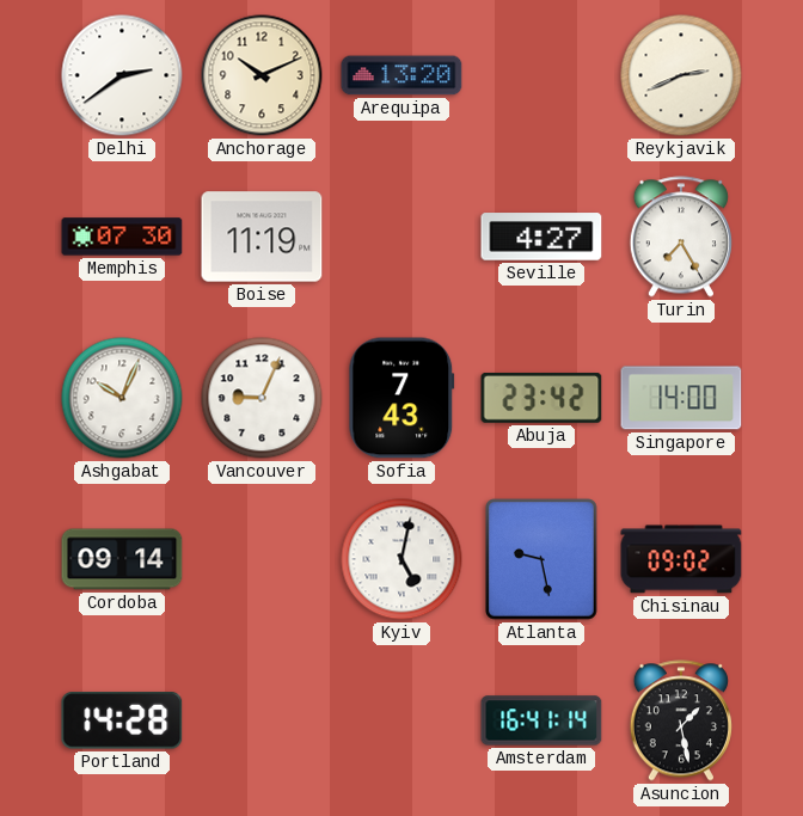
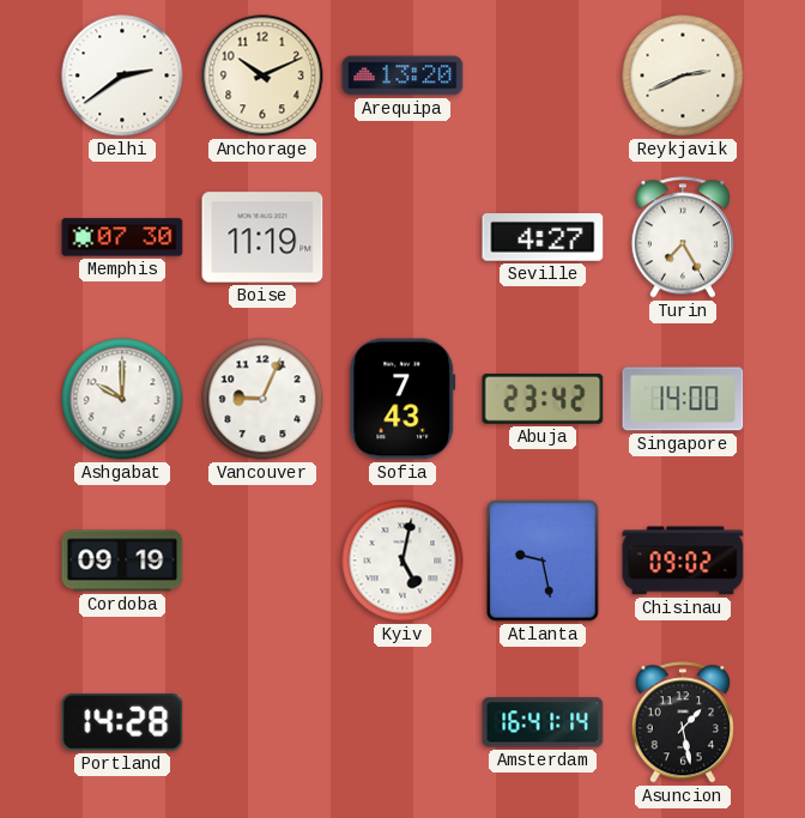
Ashgabat: 10:04 -> 10:00
Cordoba: 09:14 -> 09:19
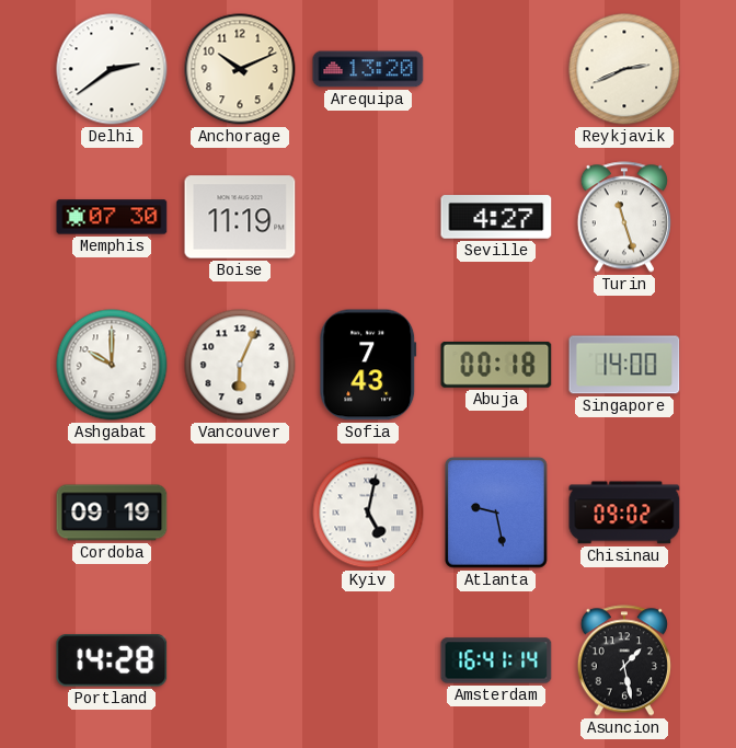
Turin: 7:25 -> 11:27
Vancouver: 9:04 -> 6:04
Abuja: 23:42 -> 00:18
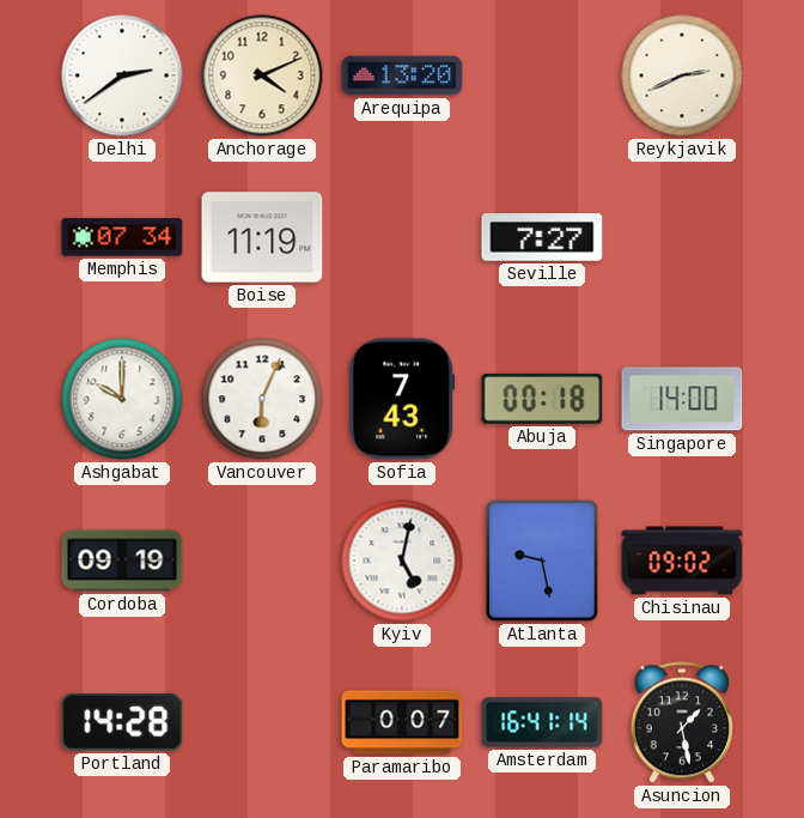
Anchorage: 10:11 -> 4:11
Memphis: 07:30 -> 07:34
Seville: 4:27 -> 7:27
Turin: 11:27 -> none
Paramaribo: none -> 0:07
